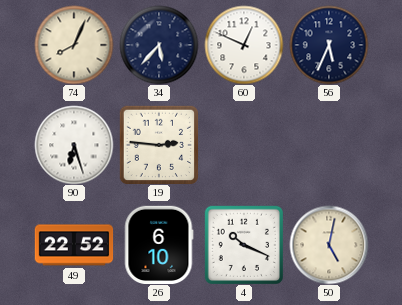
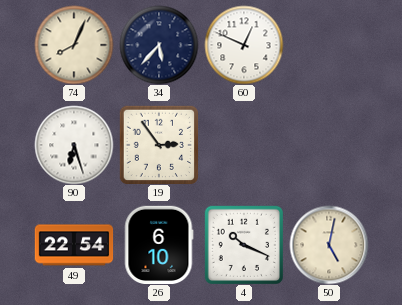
56: 5:34 -> none
19: 2:46 -> 2:54
49: 22:52 -> 22:54
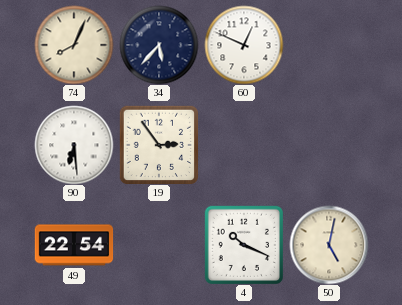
90: 6:27 -> 6:29
26: 6:10 -> none
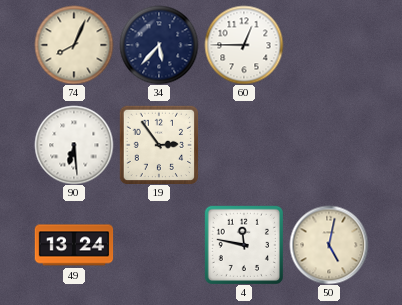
60: 12:49 -> 12:45
49: 22:54 -> 13:24
4: 10:19 -> 11:47
